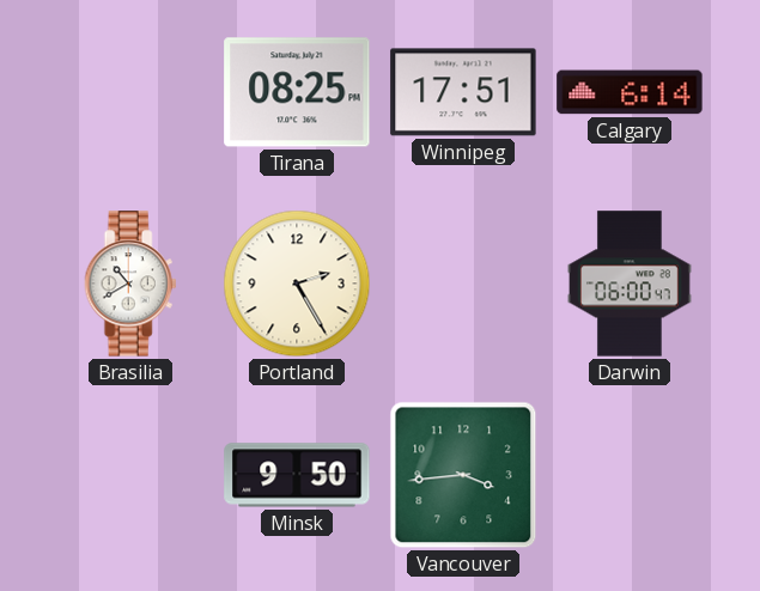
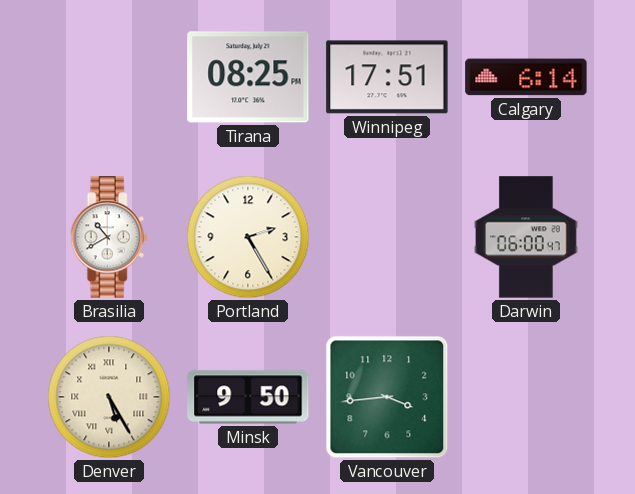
Denver: none -> 5:25
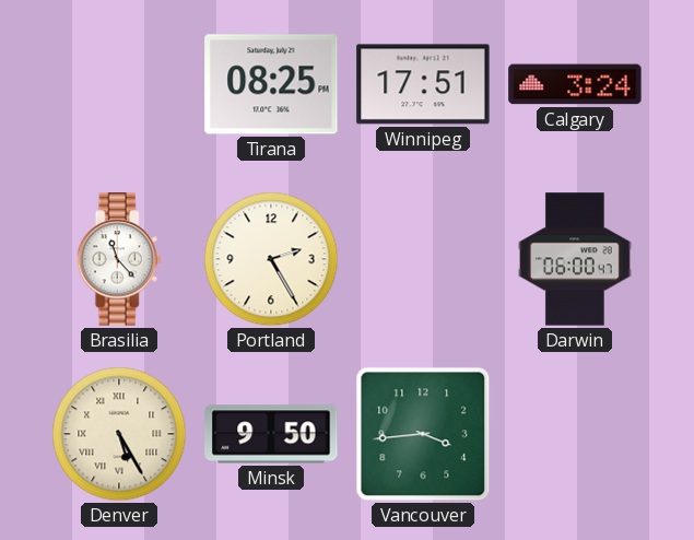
Calgary: 6:14 -> 3:24
Brasilia: 10:40 -> 11:23
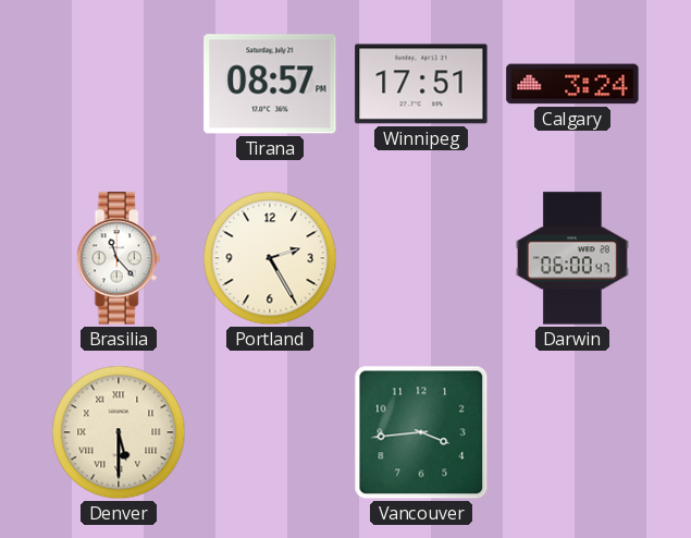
Tirana: 08:25 -> 08:57
Denver: 5:25 -> 5:30
Minsk: 9:50 -> none
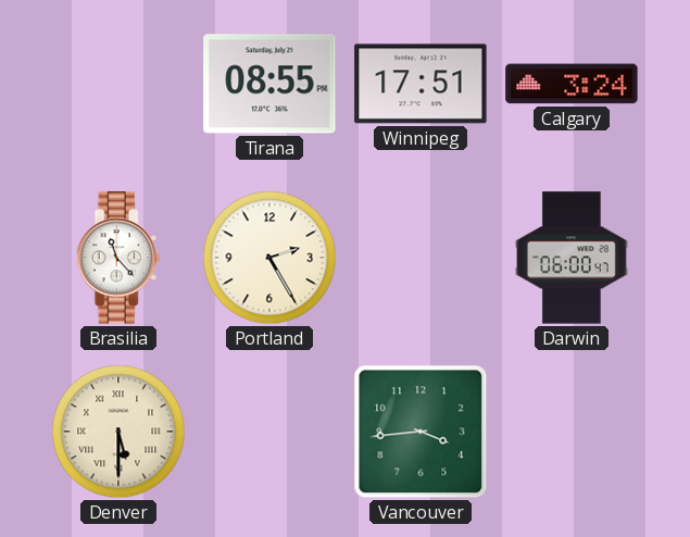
Tirana: 08:57 -> 08:55
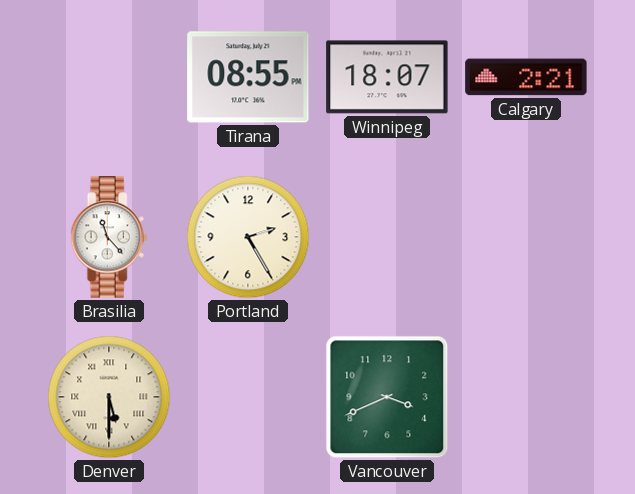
Winnipeg: 17:51 -> 18:07
Calgary: 3:24 -> 2:21
Darwin: 06:00 -> none
Vancouver: 3:44 -> 3:41
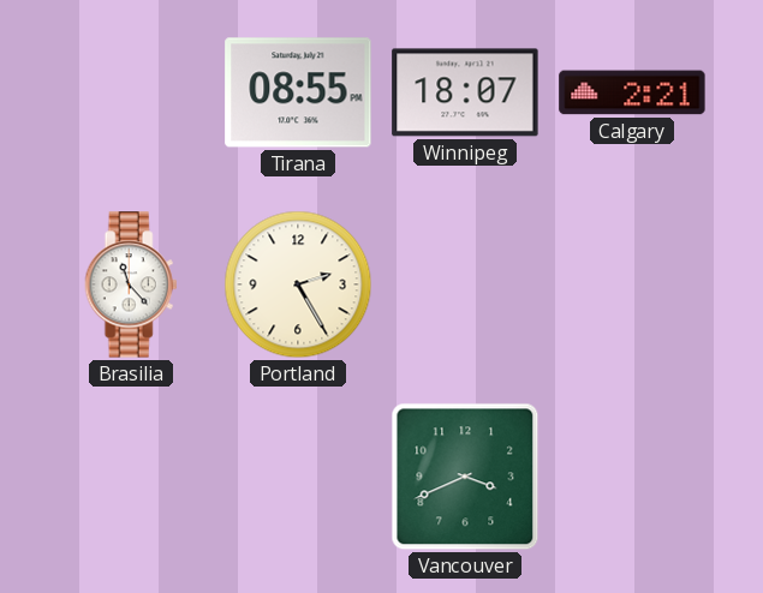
Denver: 5:30 -> none
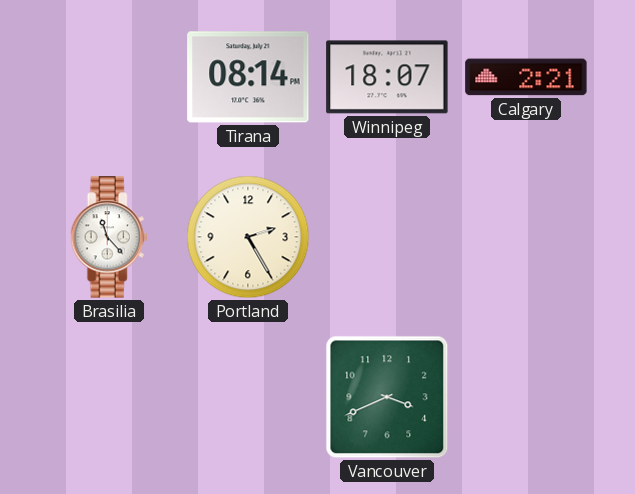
Tirana: 08:55 -> 08:14
